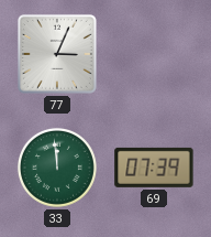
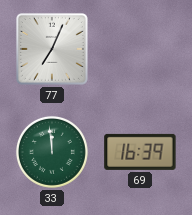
77: 3:04 -> 7:04
69: 07:39 -> 16:39
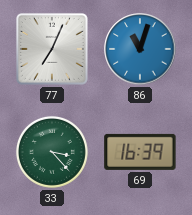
86: none -> 11:03
33: 11:59 -> 3:23
